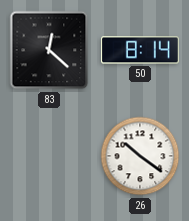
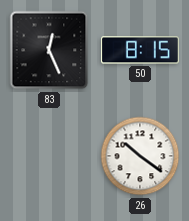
83: 12:22 -> 12:26
50: 8:14 -> 8:15
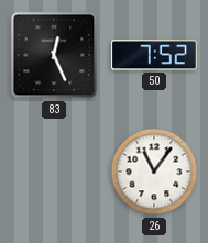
50: 8:15 -> 7:52
26: 10:21 -> 11:06
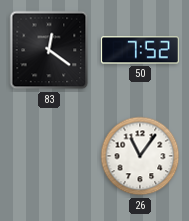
83: 12:26 -> 12:21
